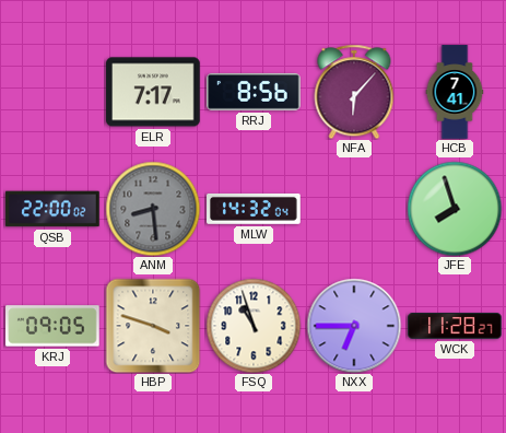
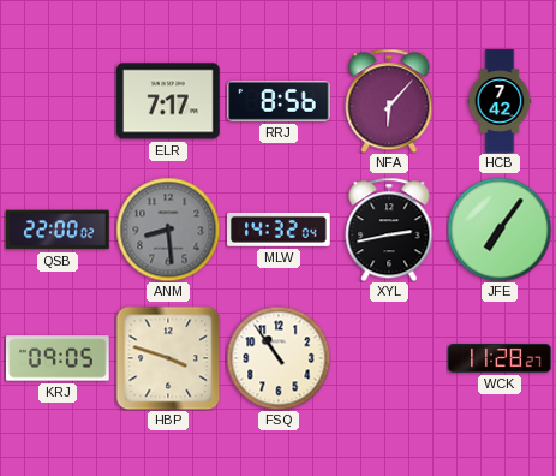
HCB: 7:41 -> 7:42
XYL: none -> 2:43
JFE: 7:57 -> 7:06
FSQ: 10:57 -> 10:54
NXX: 6:45 -> none
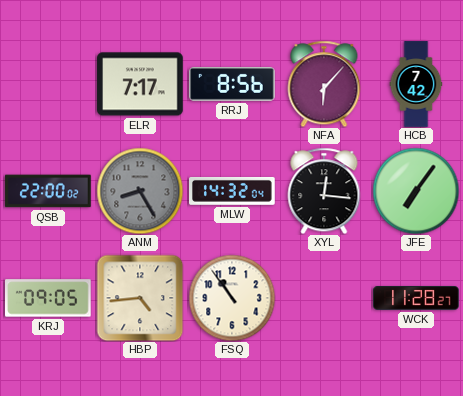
ANM: 8:29 -> 8:25
XYL: 2:43 -> 12:16
HBP: 3:48 -> 4:44
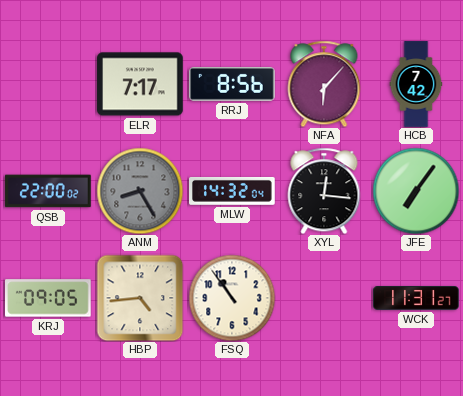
WCK: 11:28 -> 11:31
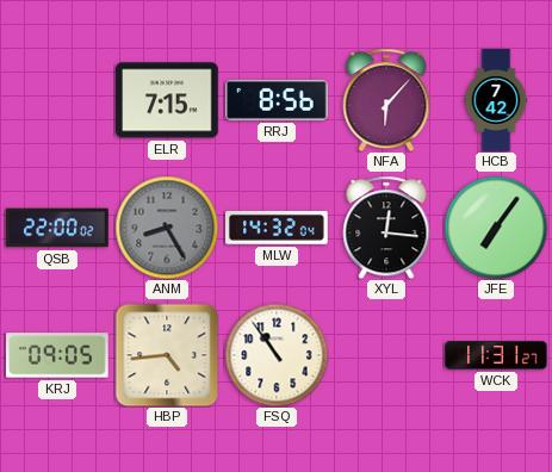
ELR: 7:17 -> 7:15
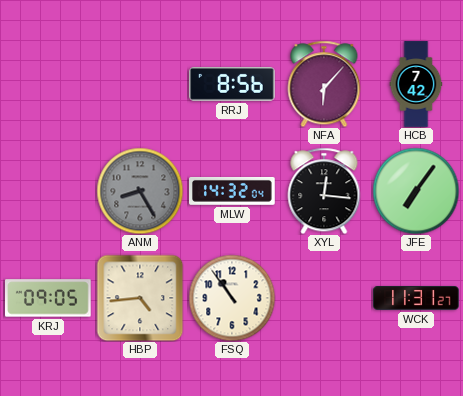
ELR: 7:15 -> none
QSB: 22:00 -> none
